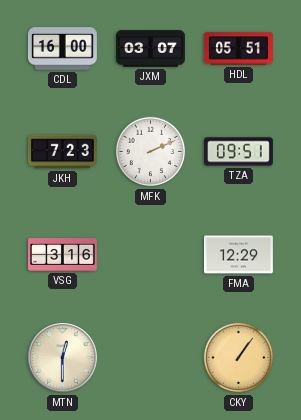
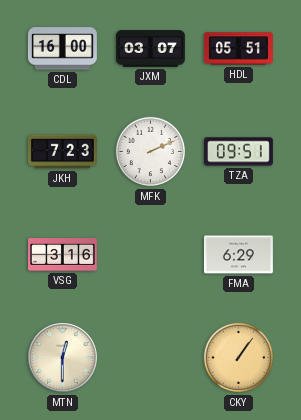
FMA: 12:29 -> 6:29
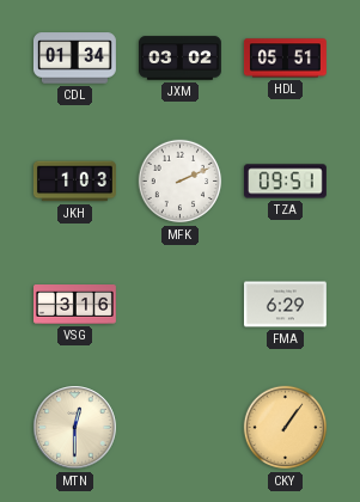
CDL: 16:00 -> 01:34
JXM: 03:07 -> 03:02
JKH: 7:23 -> 1:03
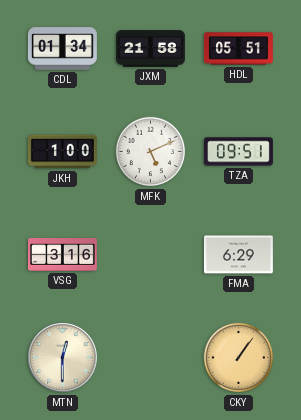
JXM: 03:02 -> 21:58
JKH: 1:03 -> 1:00
MFK: 2:11 -> 5:11
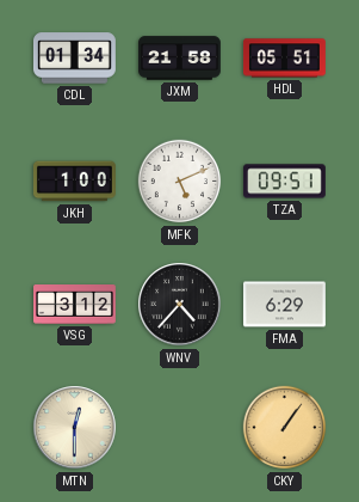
VSG: 3:16 -> 3:12
WNV: none -> 4:37
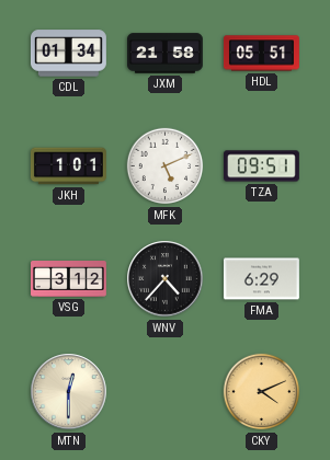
JKH: 1:00 -> 1:01
CKY: 1:06 -> 4:11
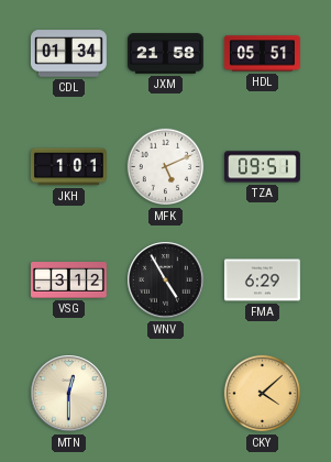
WNV: 4:37 -> 4:55
CKY: 4:11 -> 4:08
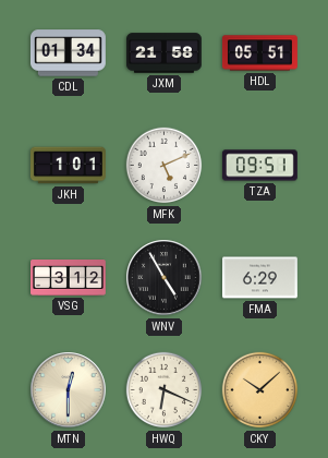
HWQ: none -> 6:19
CKY: 4:08 -> 10:08
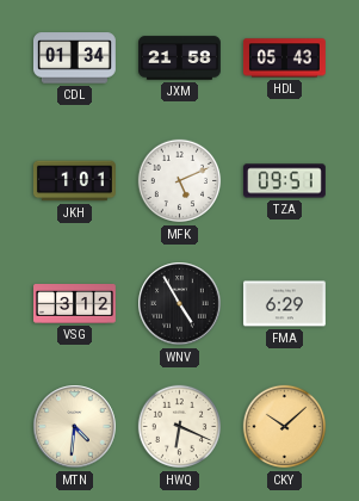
HDL: 05:51 -> 05:43
MTN: 12:30 -> 4:31
